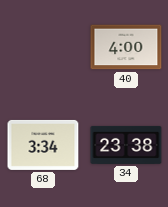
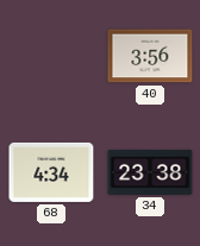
40: 4:00 -> 3:56
68: 3:34 -> 4:34
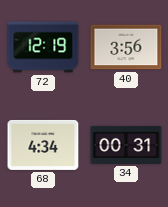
72: none -> 12:19
34: 23:38 -> 00:31
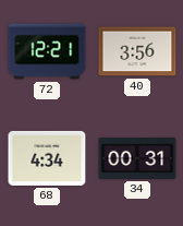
72: 12:19 -> 12:21
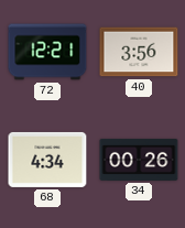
34: 00:31 -> 00:26
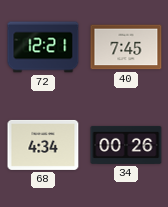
40: 3:56 -> 7:45
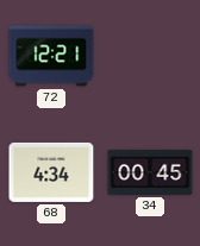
40: 7:45 -> none
34: 00:26 -> 00:45
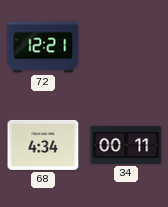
34: 00:45 -> 00:11
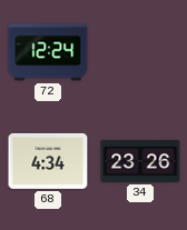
72: 12:21 -> 12:24
34: 00:11 -> 23:26
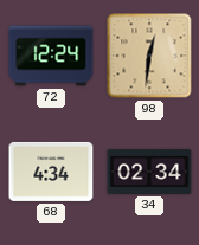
98: none -> 12:31
34: 23:26 -> 02:34
